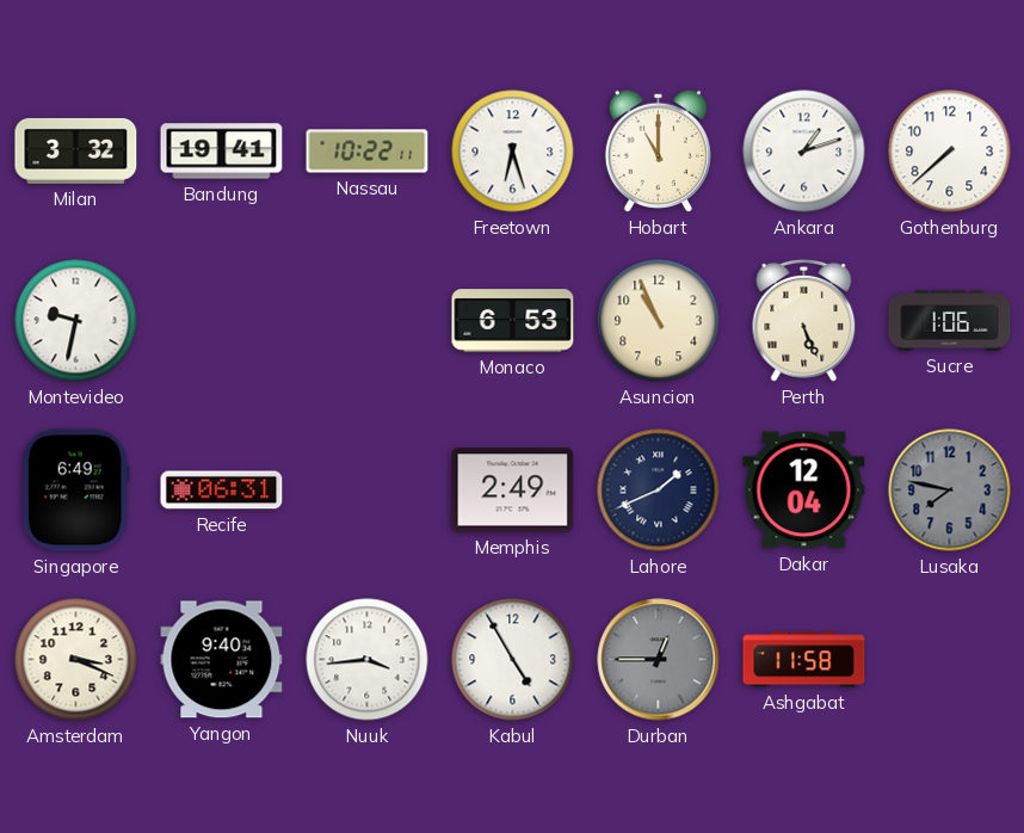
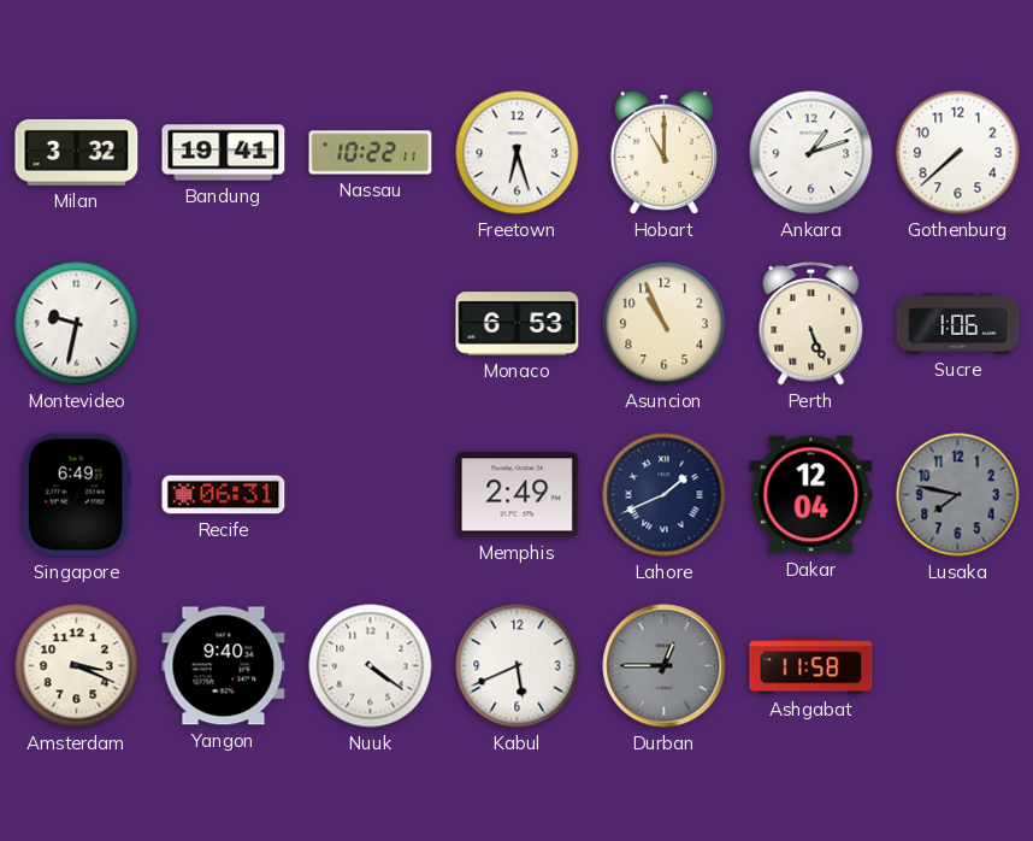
Nuuk: 3:44 -> 4:21
Kabul: 4:55 -> 5:41
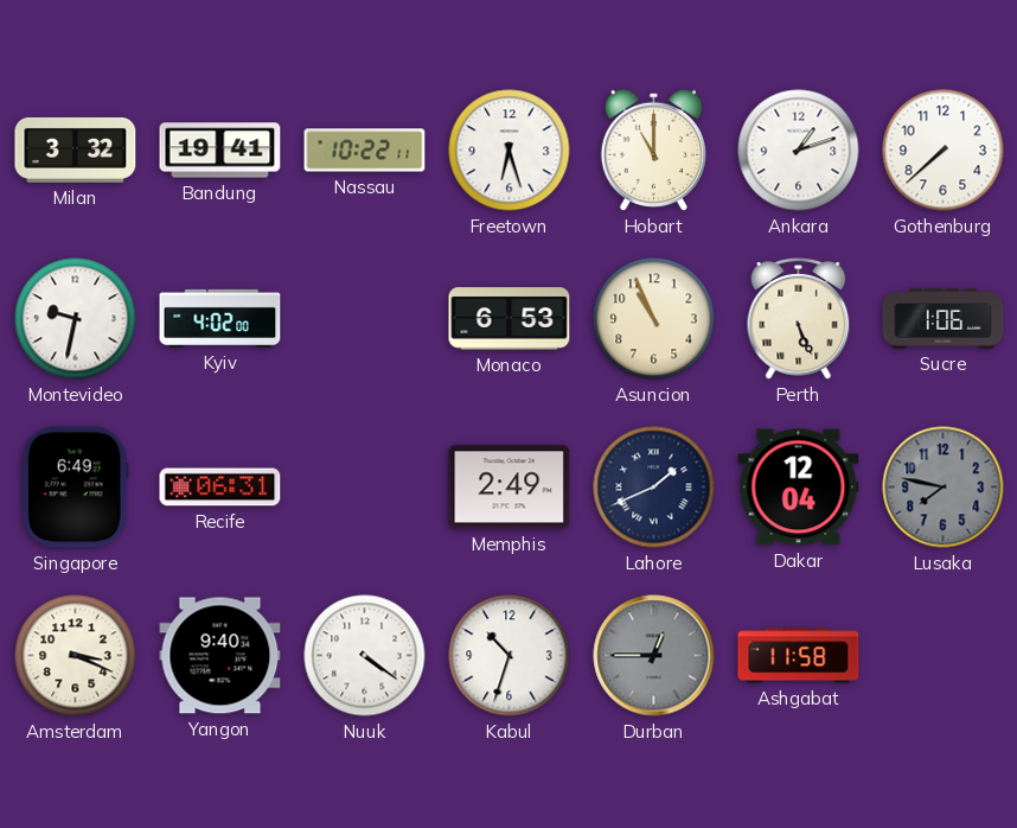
Kyiv: none -> 4:02
Kabul: 5:41 -> 10:33
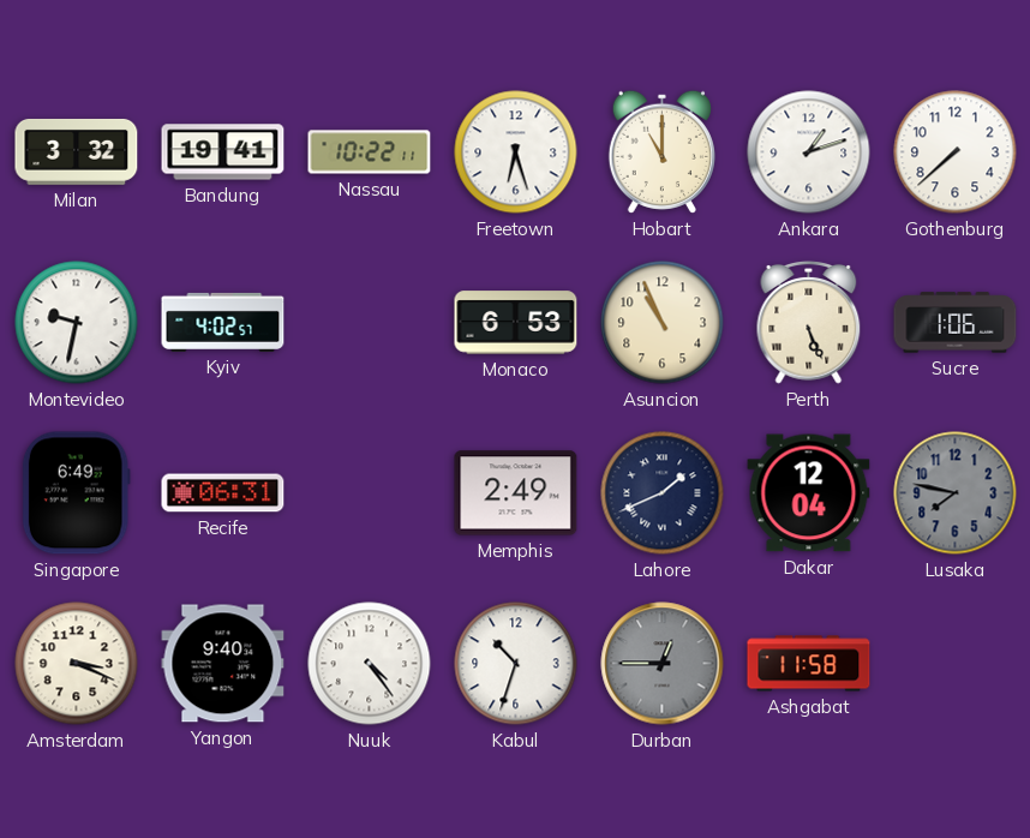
Kyiv: 4:02:00 -> 4:02:57
Nuuk: 4:21 -> 4:24
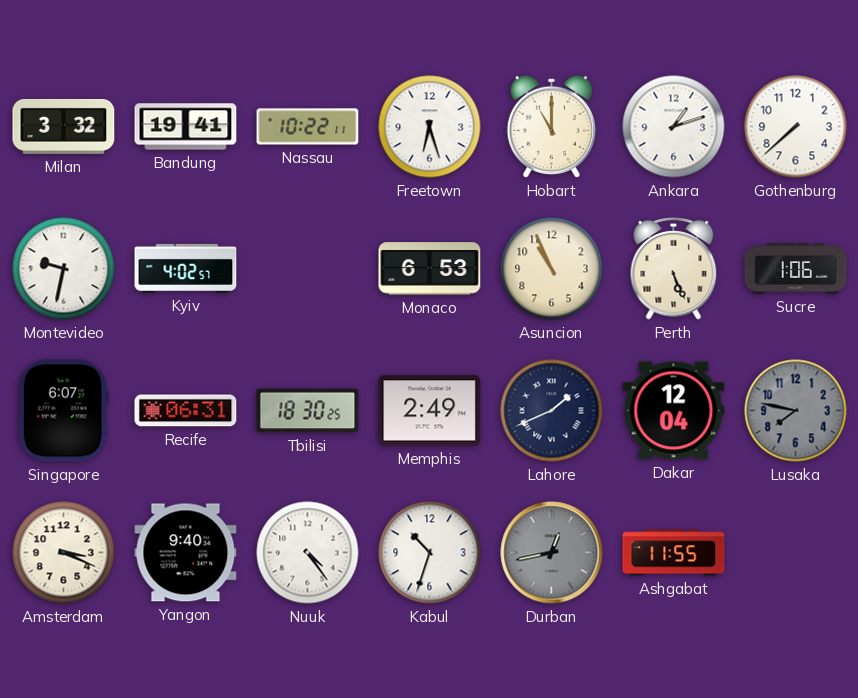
Singapore: 6:49 -> 6:07
Tbilisi: none -> 18:30
Durban: 12:45 -> 12:43
Ashgabat: 11:58 -> 11:55
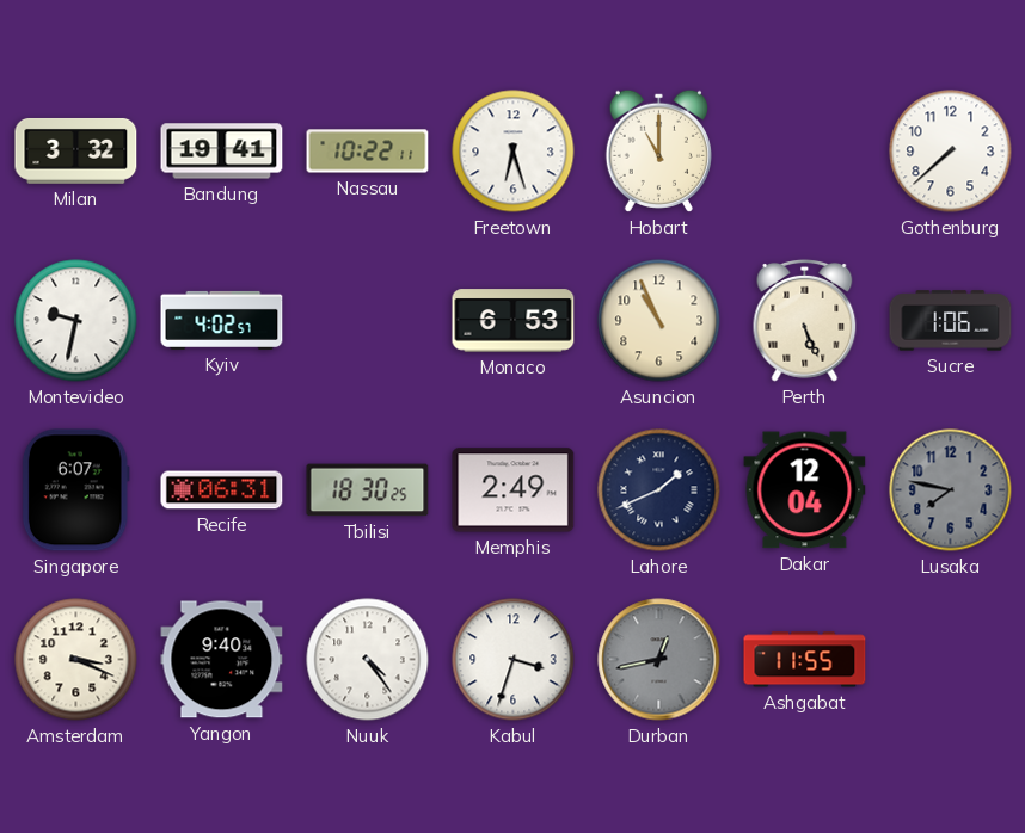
Ankara: 1:12 -> none
Kabul: 10:33 -> 3:33
